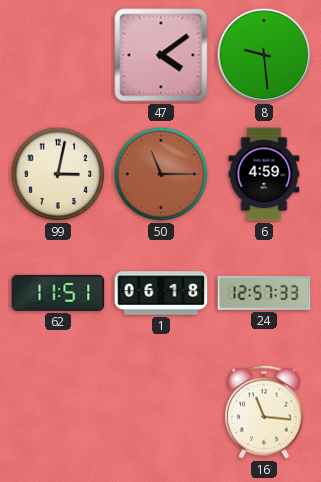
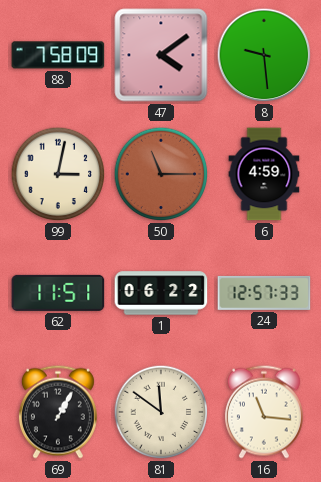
88: none -> 7:58
1: 06:18 -> 06:22
69: none -> 1:05
81: none -> 11:51
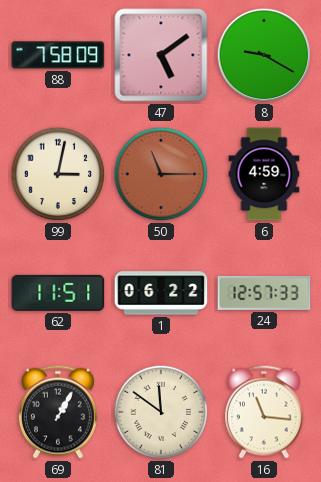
47: 4:09 -> 5:09
8: 9:29 -> 9:20
